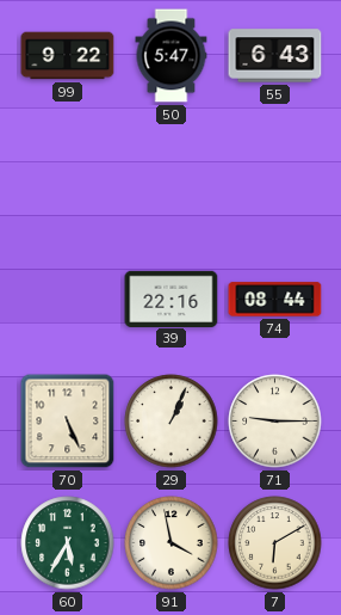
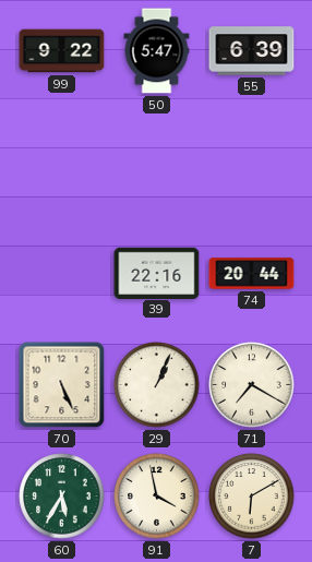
55: 6:43 -> 6:39
74: 08:44 -> 20:44
71: 9:15 -> 7:20
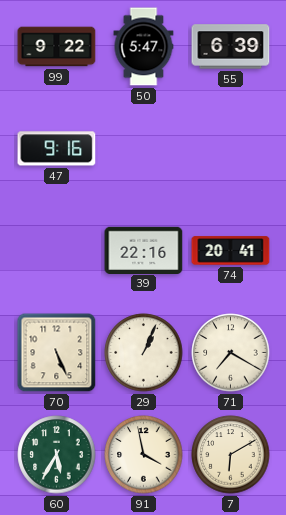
47: none -> 9:16
74: 20:44 -> 20:41
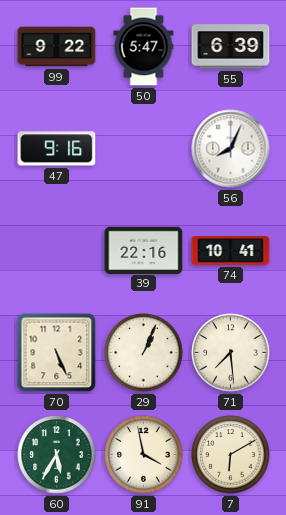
56: none -> 8:04
74: 20:41 -> 10:41
71: 7:20 -> 7:29
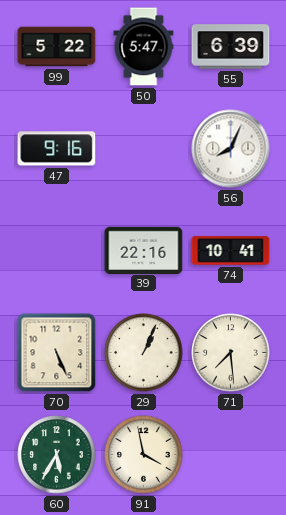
99: 9:22 -> 5:22
7: 6:10 -> none
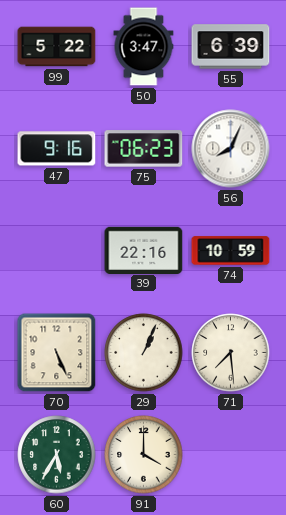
50: 5:47 -> 3:47
75: none -> 06:23
74: 10:41 -> 10:59
91: 3:58 -> 4:00
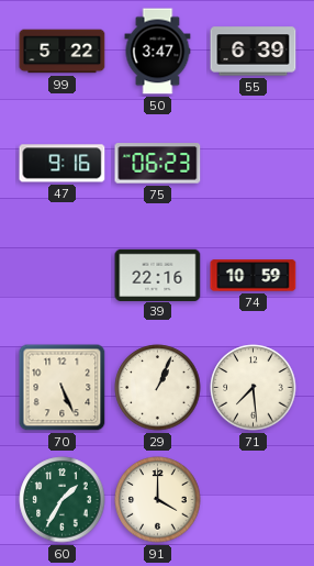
56: 8:04 -> none
60: 5:35 -> 1:35
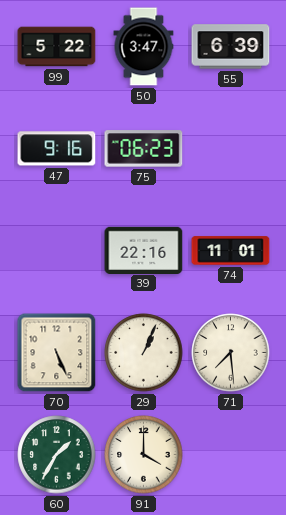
74: 10:59 -> 11:01
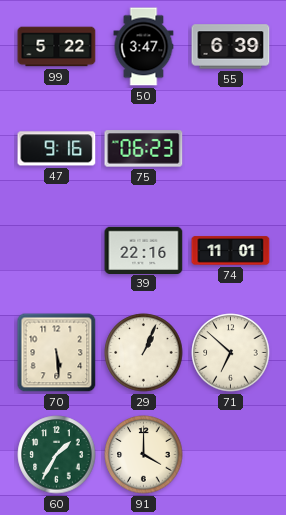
70: 5:26 -> 5:29
71: 7:29 -> 6:52
